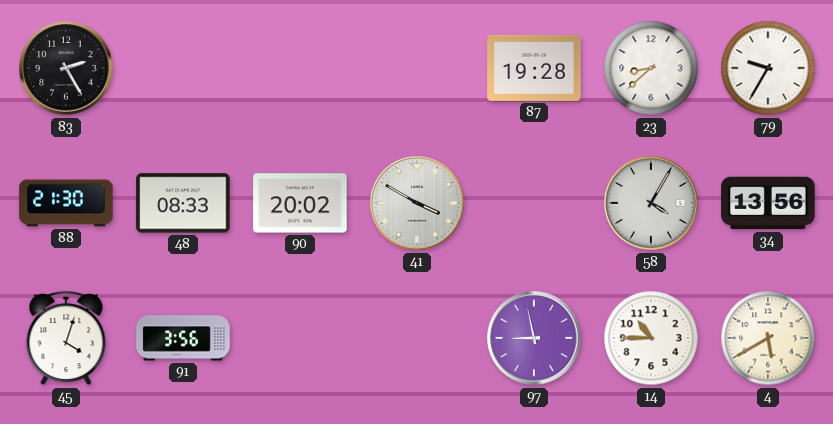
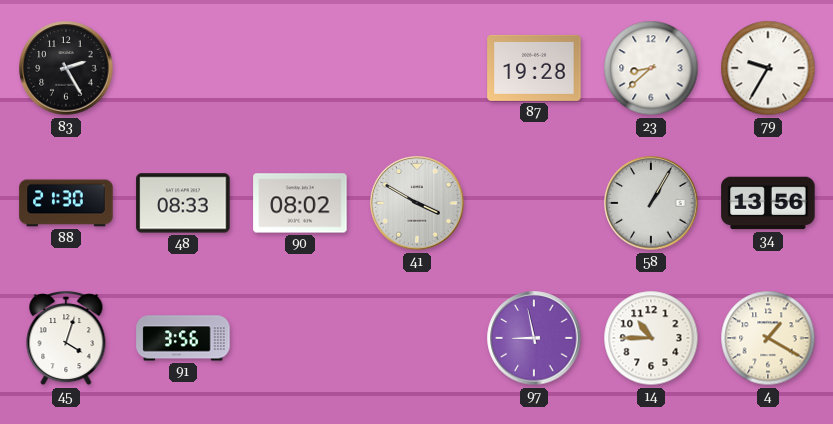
90: 20:02 -> 08:02
58: 4:05 -> 1:05
4: 5:40 -> 1:20
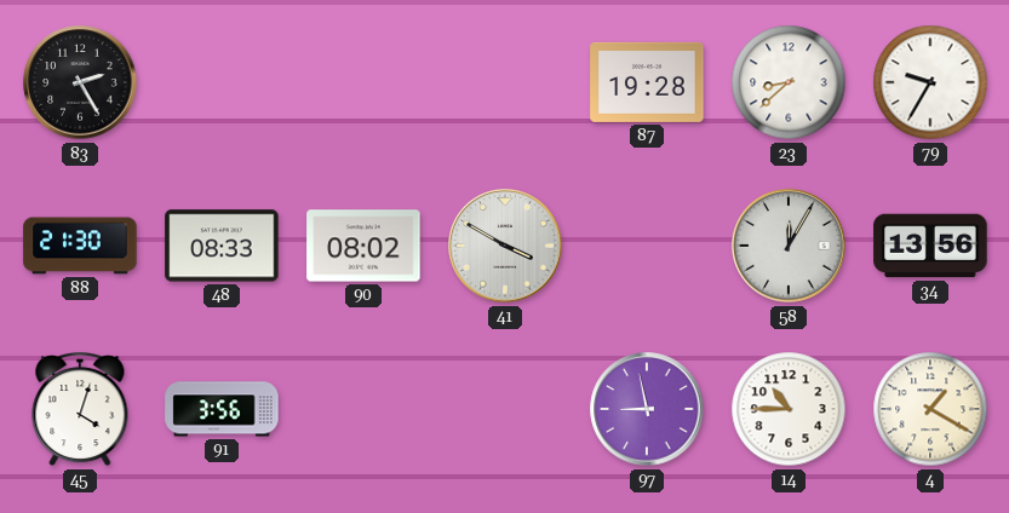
58: 1:05 -> 12:05
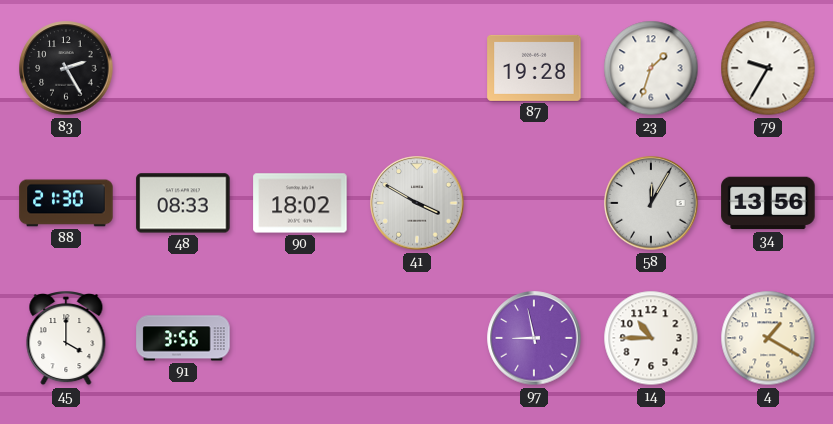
23: 8:38 -> 1:33
90: 08:02 -> 18:02
45: 4:03 -> 4:00
